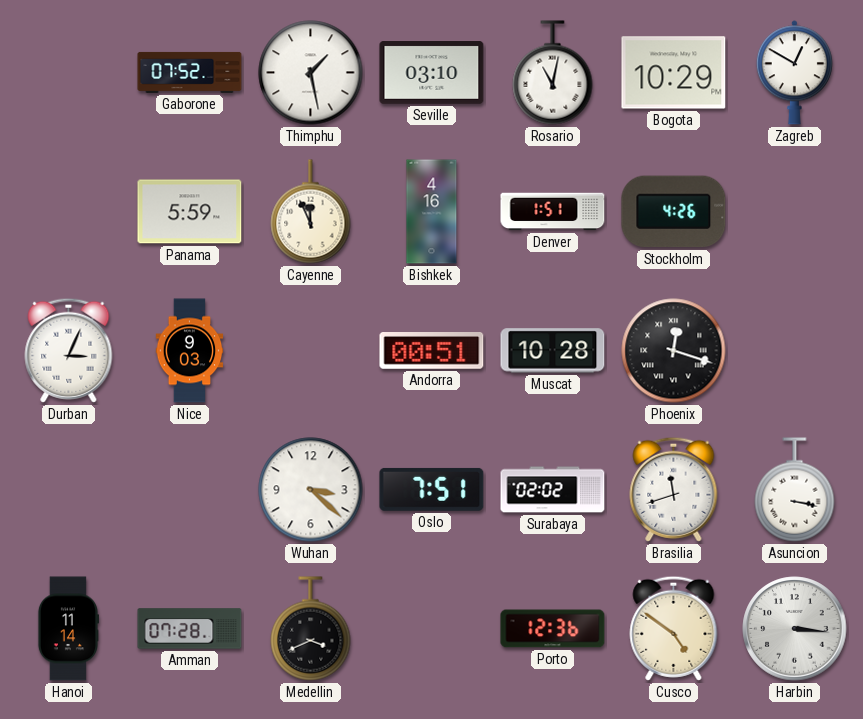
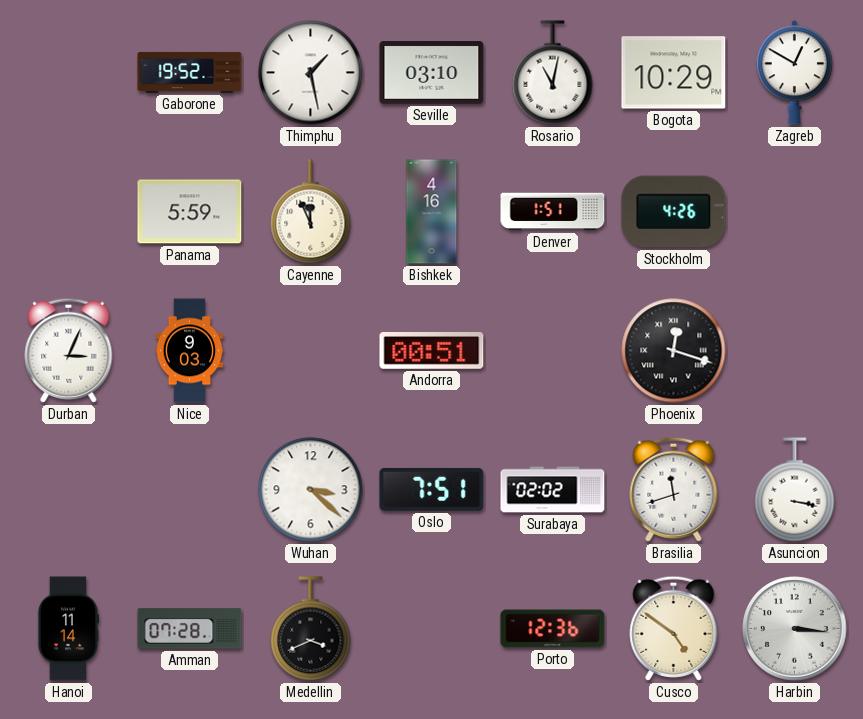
Gaborone: 07:52 -> 19:52
Muscat: 10:28 -> none
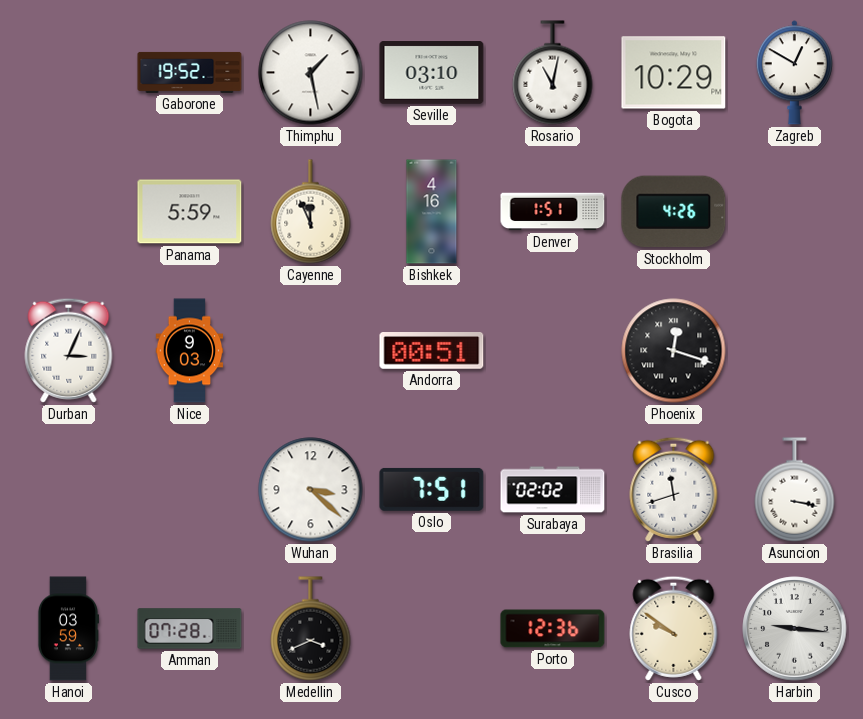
Hanoi: 11:14 -> 03:59
Cusco: 4:51 -> 9:51
Harbin: 3:16 -> 9:16
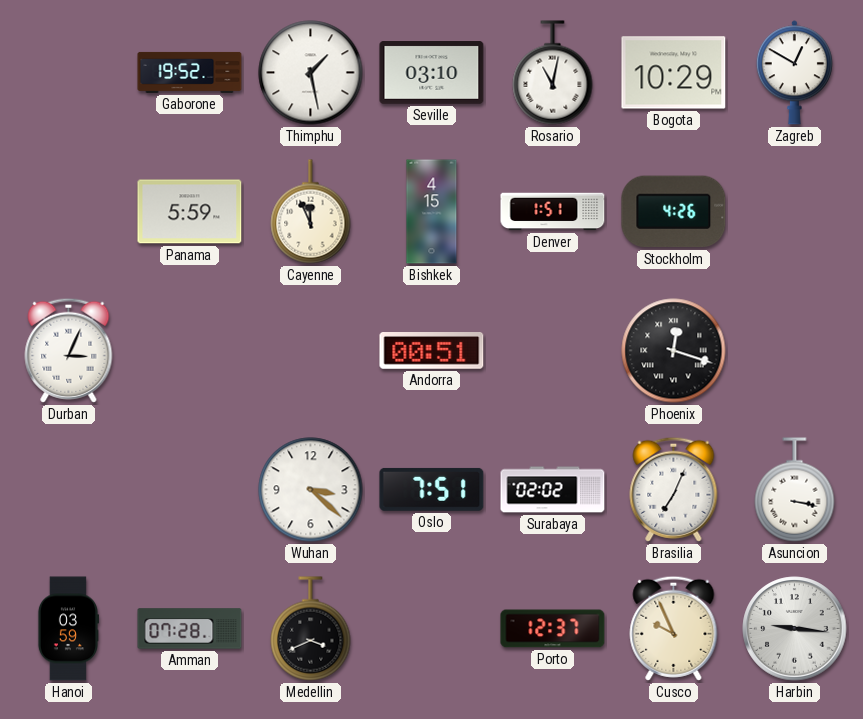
Bishkek: 4:16 -> 4:15
Nice: 9:03 -> none
Brasilia: 11:42 -> 7:04
Porto: 12:36 -> 12:37
Cusco: 9:51 -> 9:56
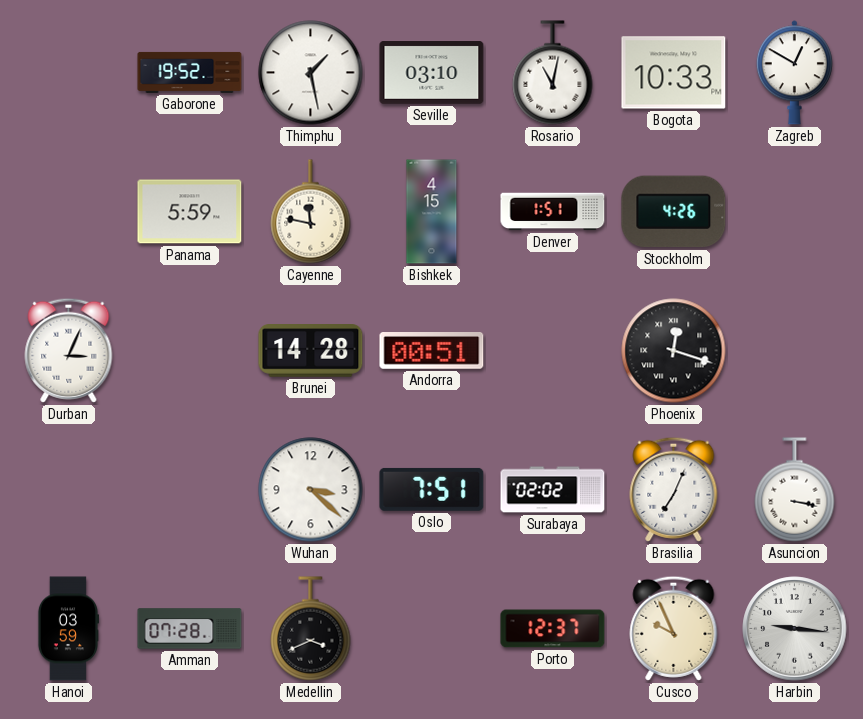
Bogota: 10:29 -> 10:33
Cayenne: 11:56 -> 11:47
Brunei: none -> 14:28
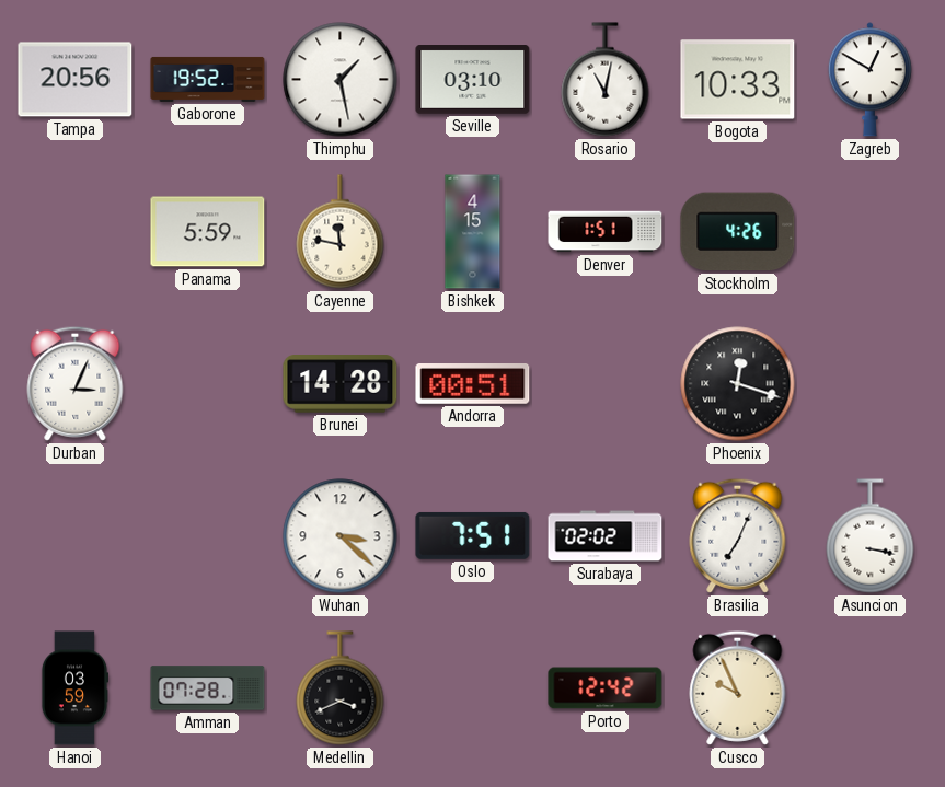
Tampa: none -> 20:56
Porto: 12:37 -> 12:42
Harbin: 9:16 -> none
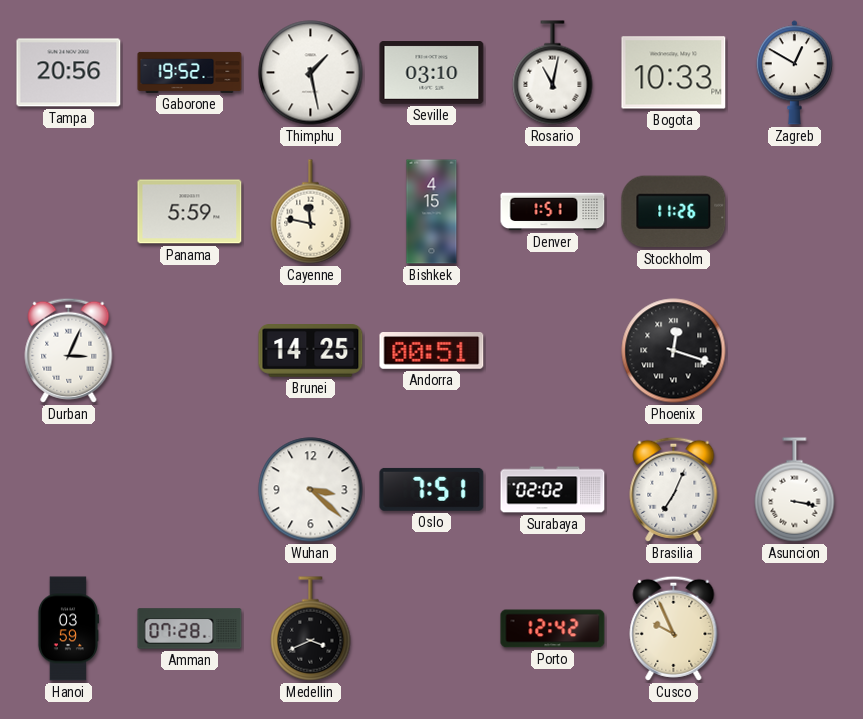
Stockholm: 4:26 -> 11:26
Brunei: 14:28 -> 14:25
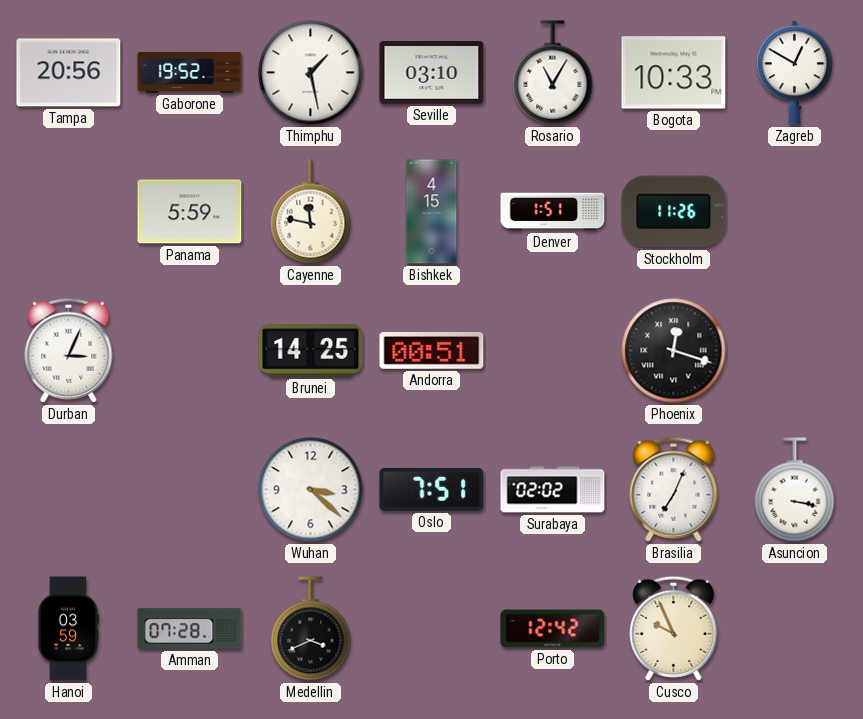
Rosario: 11:02 -> 11:05
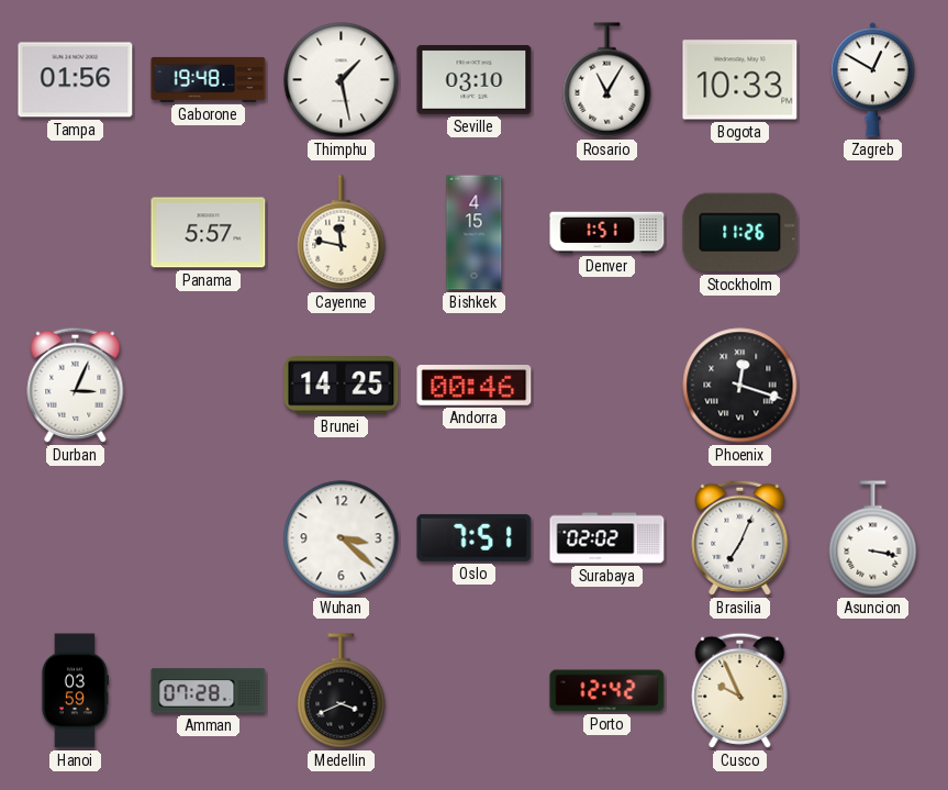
Tampa: 20:56 -> 01:56
Gaborone: 19:52 -> 19:48
Panama: 5:59 -> 5:57
Andorra: 00:51 -> 00:46
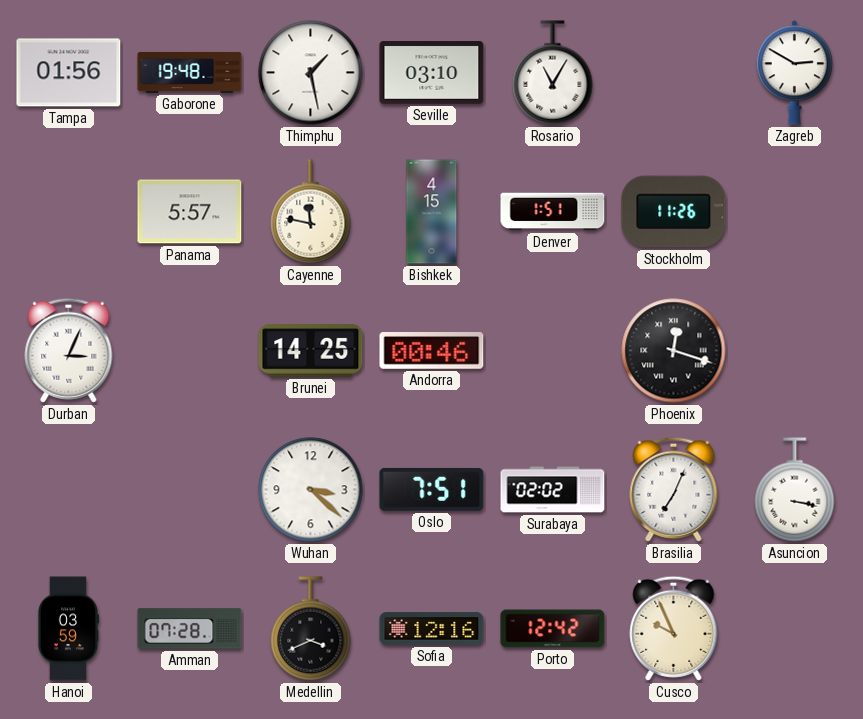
Bogota: 10:33 -> none
Zagreb: 12:50 -> 2:50
Sofia: none -> 12:16
